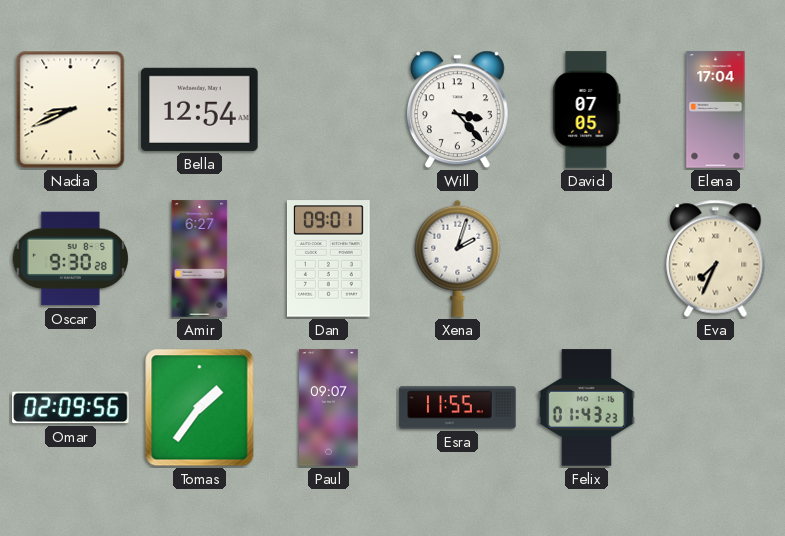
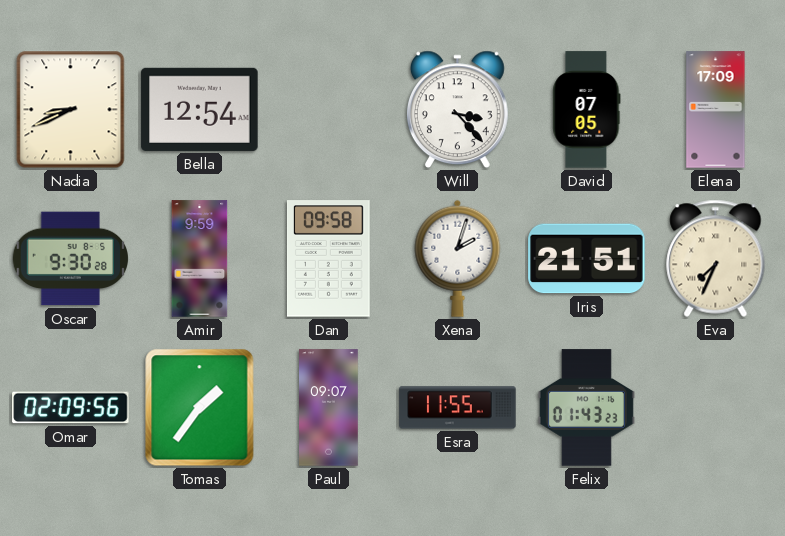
Elena: 17:04 -> 17:09
Amir: 6:27 -> 9:59
Dan: 09:01 -> 09:58
Iris: none -> 21:51
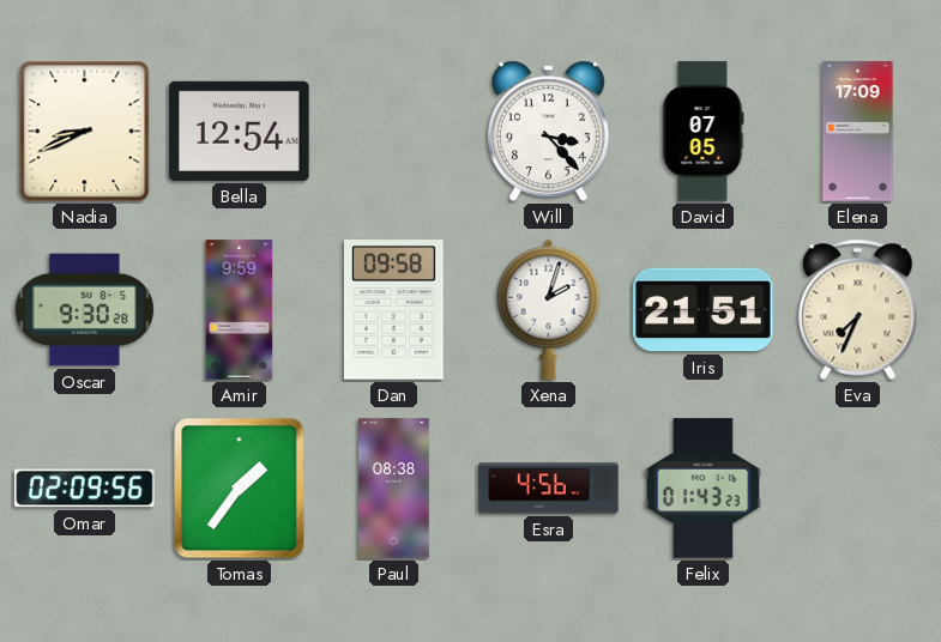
Paul: 09:07 -> 08:38
Esra: 11:55 -> 4:56
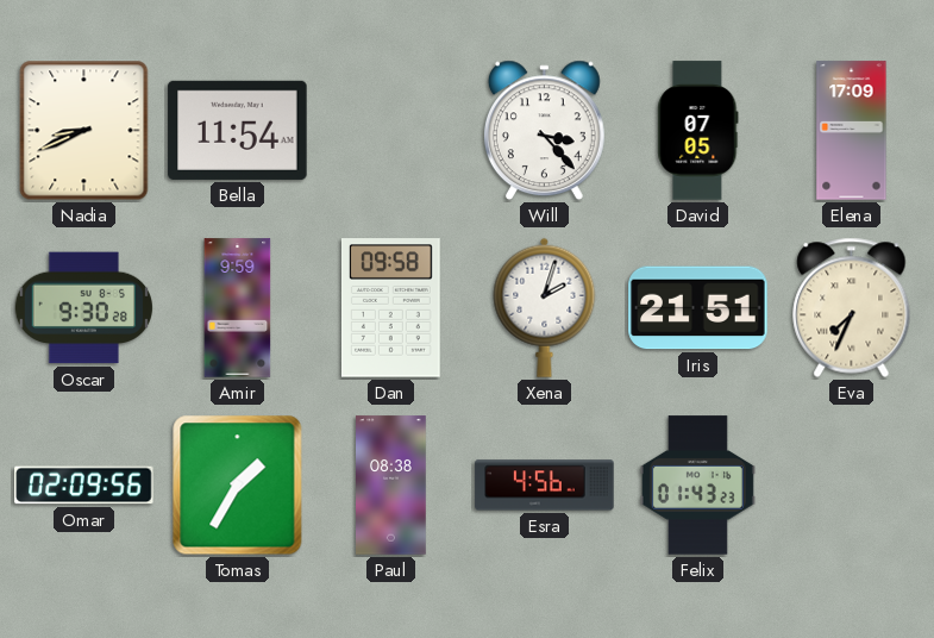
Bella: 12:54 -> 11:54
Tomas: 1:36 -> 1:35
